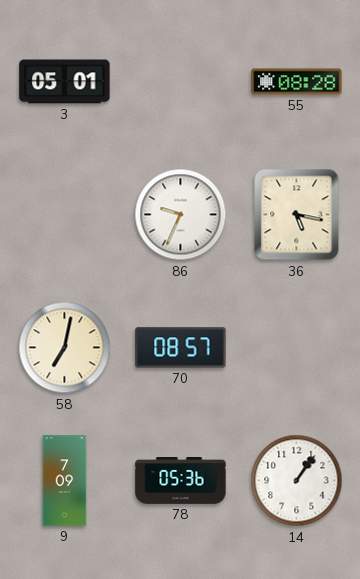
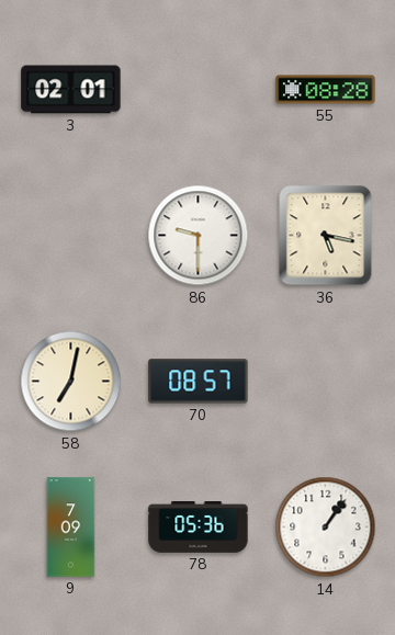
3: 05:01 -> 02:01
86: 9:34 -> 9:30
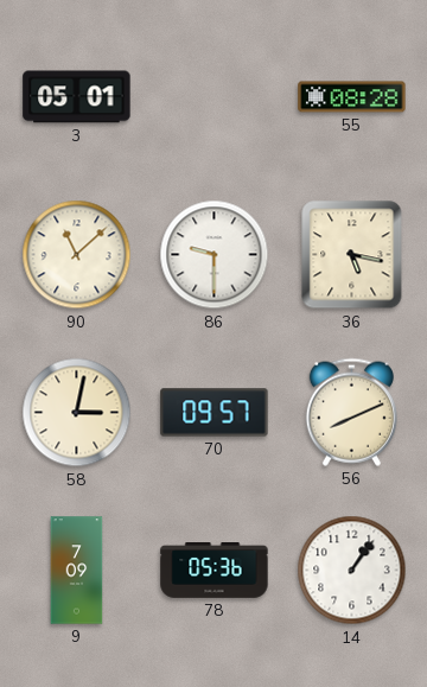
3: 02:01 -> 05:01
90: none -> 11:08
58: 7:02 -> 3:02
70: 08:57 -> 09:57
56: none -> 8:11
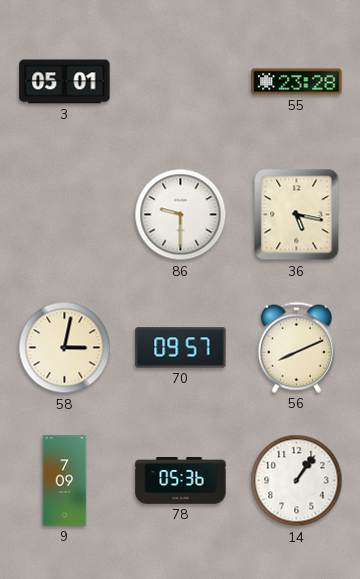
55: 08:28 -> 23:28
90: 11:08 -> none
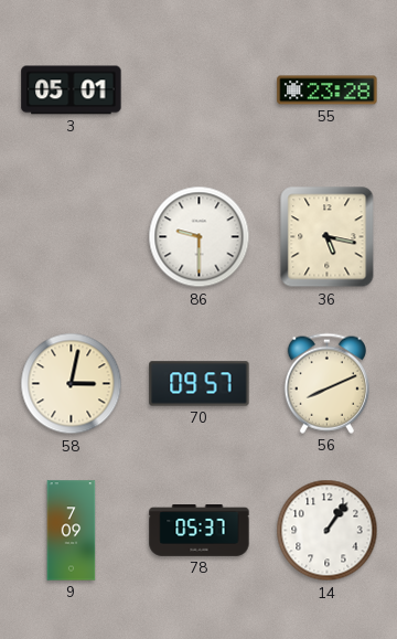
78: 05:36 -> 05:37
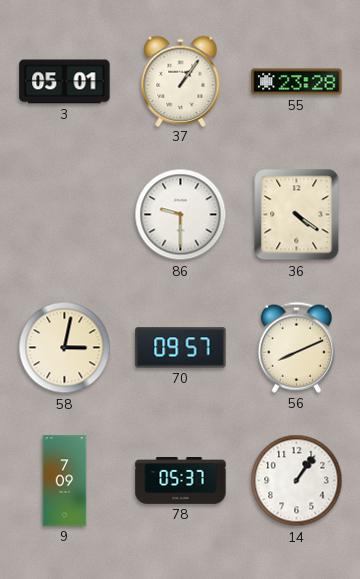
37: none -> 1:06
36: 5:17 -> 4:21
